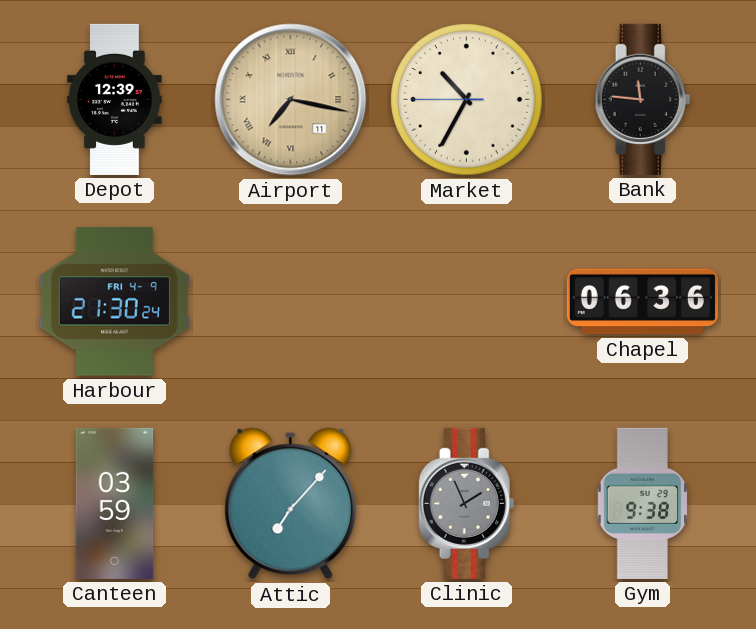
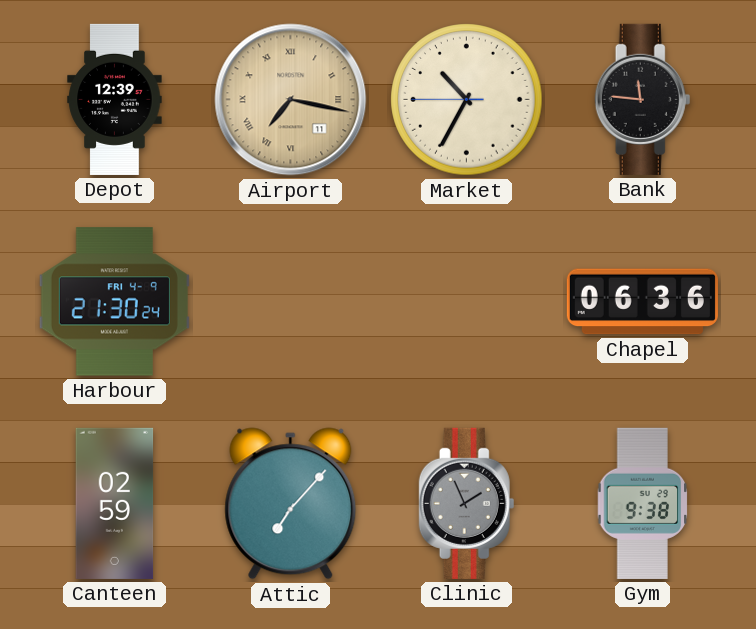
Canteen: 03:59 -> 02:59
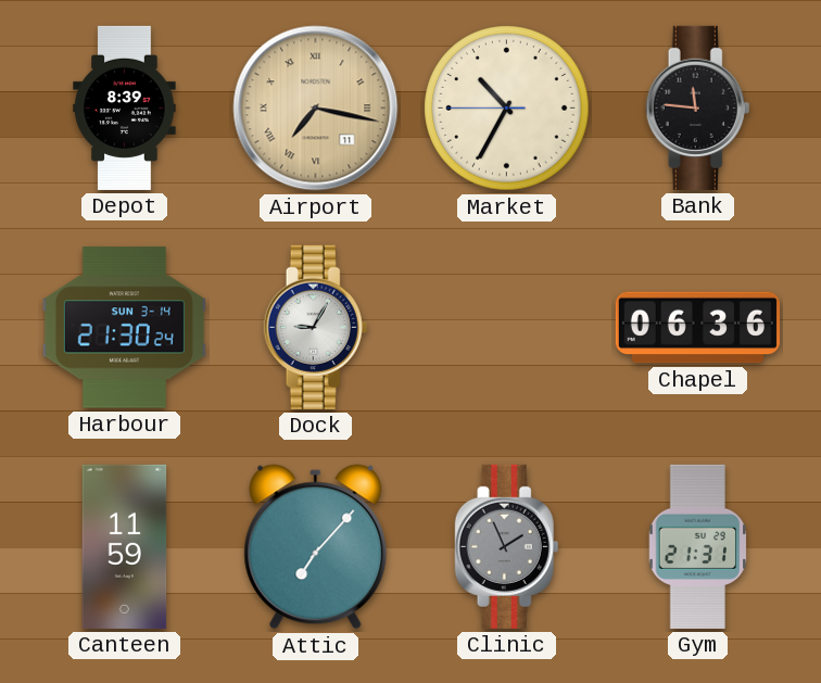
Depot: 12:39 -> 8:39
Harbour date: FRI 4-9 -> SUN 3-14
Dock: none -> 9:05
Canteen: 02:59 -> 11:59
Gym: 9:38 -> 21:31
